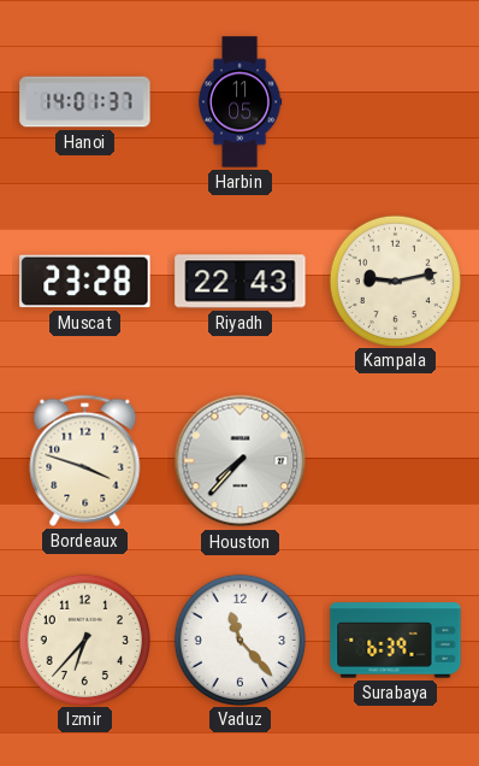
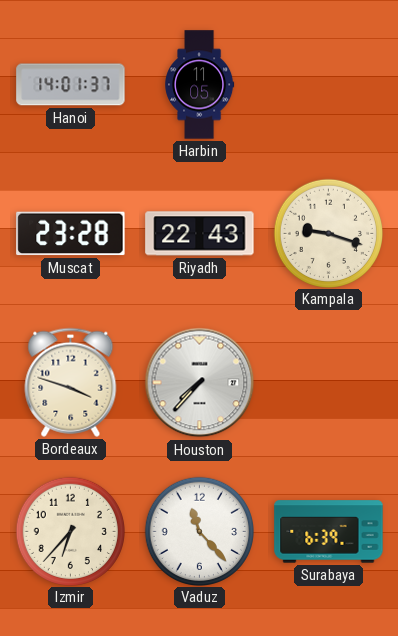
Kampala: 9:13 -> 9:18
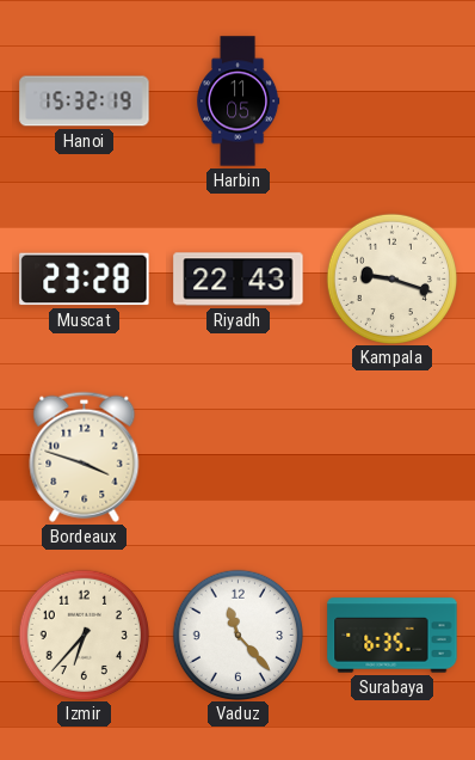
Hanoi: 14:01 -> 15:32
Houston: 7:37 -> none
Surabaya: 6:39 -> 6:35
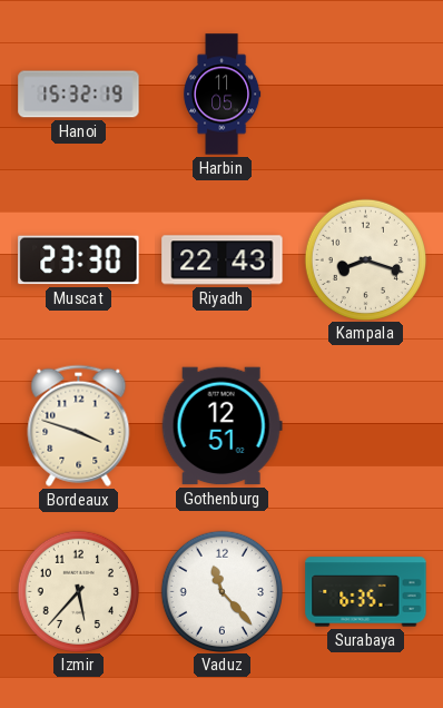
Muscat: 23:28 -> 23:30
Kampala: 9:18 -> 8:18
Gothenburg: none -> 12:51
Izmir: 6:37 -> 5:37
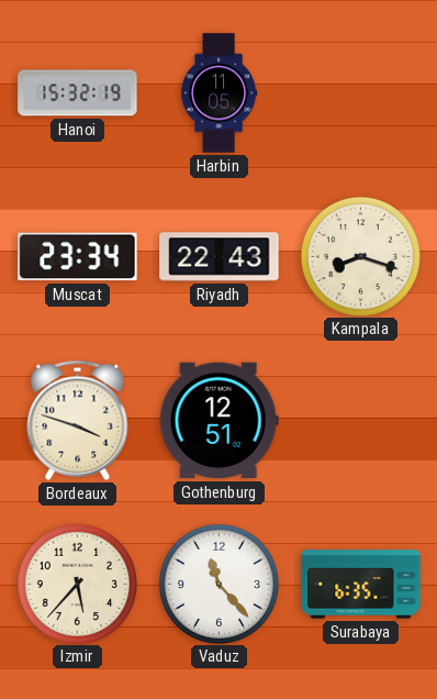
Muscat: 23:30 -> 23:34
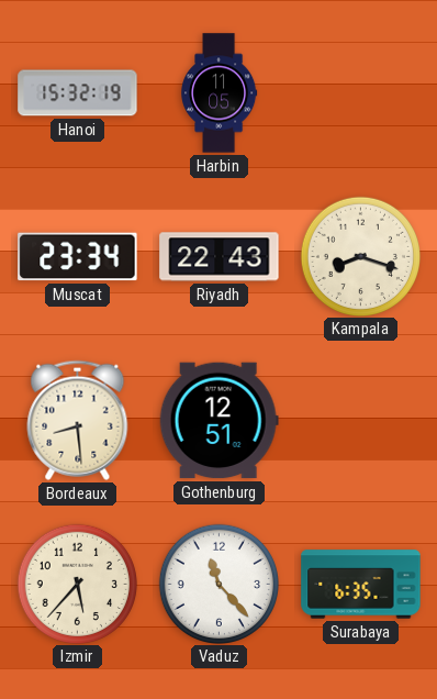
Bordeaux: 3:48 -> 8:29
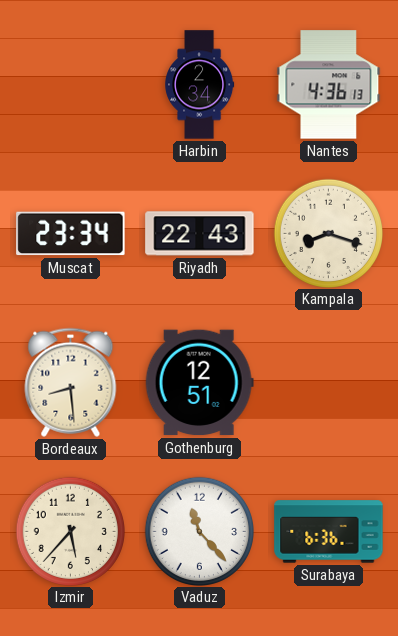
Hanoi: 15:32 -> none
Harbin: 11:05 -> 2:34
Nantes: none -> 4:36
Surabaya: 6:35 -> 6:36
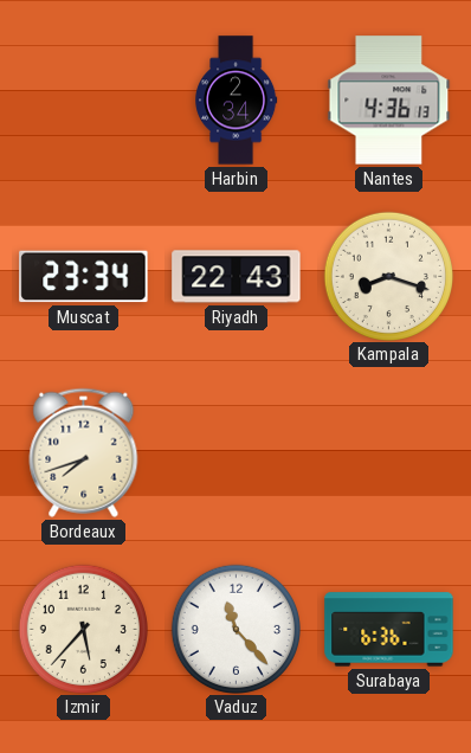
Bordeaux: 8:29 -> 7:42
Gothenburg: 12:51 -> none
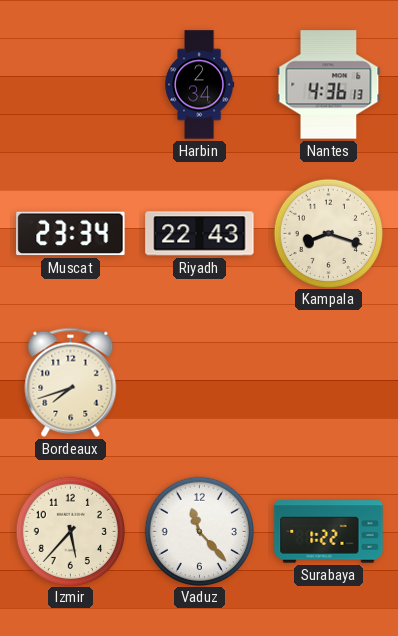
Surabaya: 6:36 -> 1:22
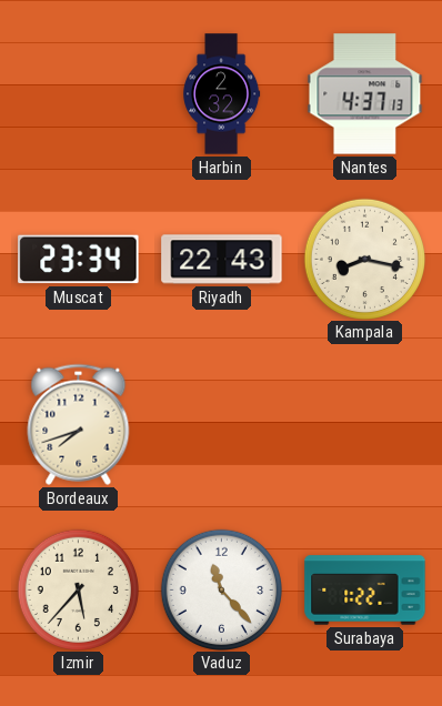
Harbin: 2:34 -> 2:32
Nantes: 4:36 -> 4:37
Kampala: 8:18 -> 8:17
